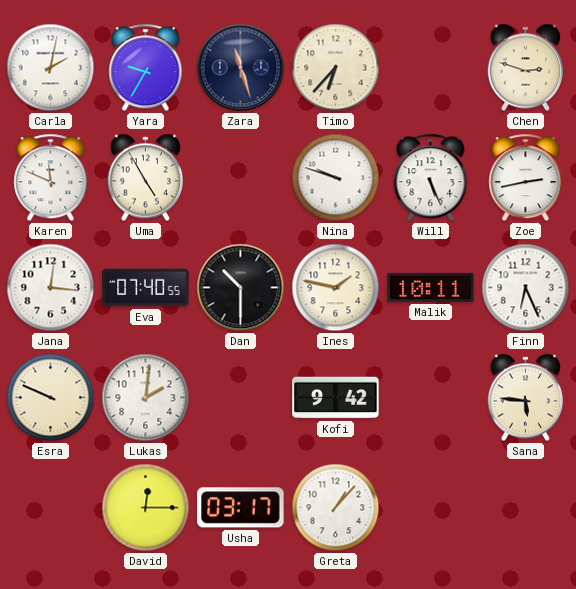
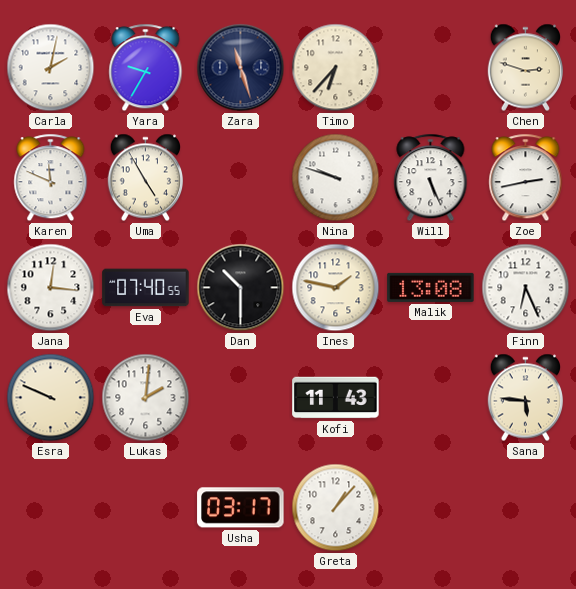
Malik: 10:11 -> 13:08
Kofi: 9:42 -> 11:43
David: 12:15 -> none
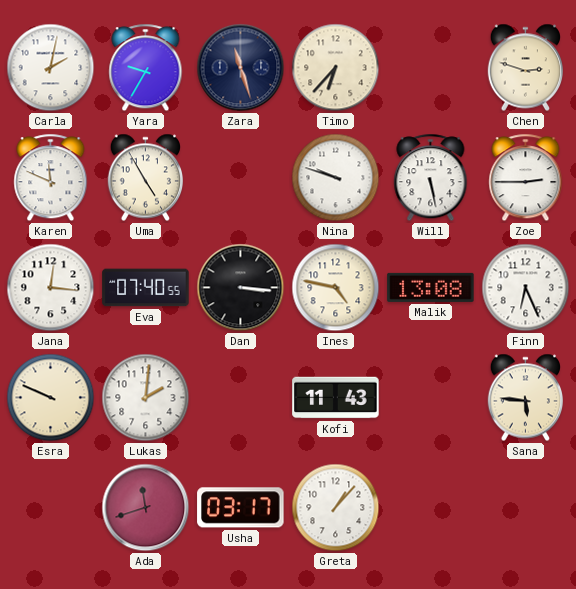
Will: 5:26 -> 5:28
Zoe: 2:43 -> 2:45
Dan: 10:30 -> 3:16
Ines: 1:47 -> 4:47
Ada: none -> 11:42
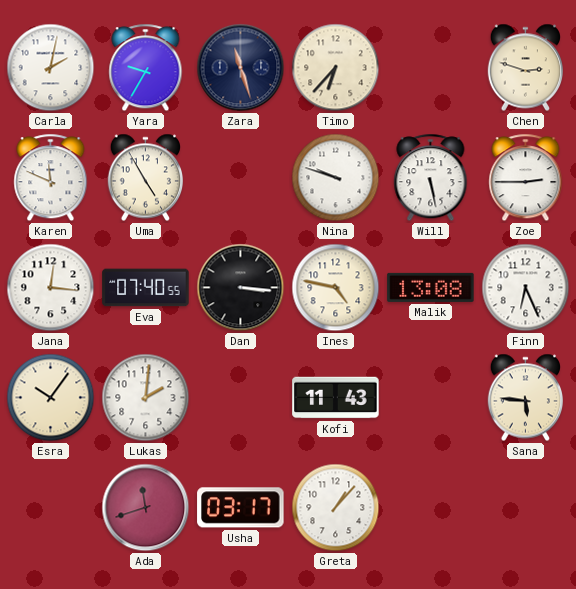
Esra: 9:49 -> 10:06
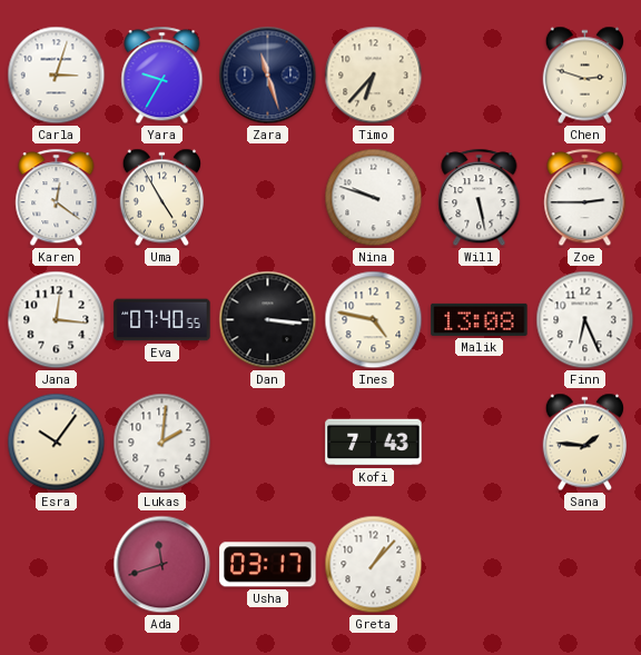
Carla: 2:02 -> 3:03
Karen: 11:49 -> 12:21
Kofi: 11:43 -> 7:43
Sana: 5:46 -> 1:46
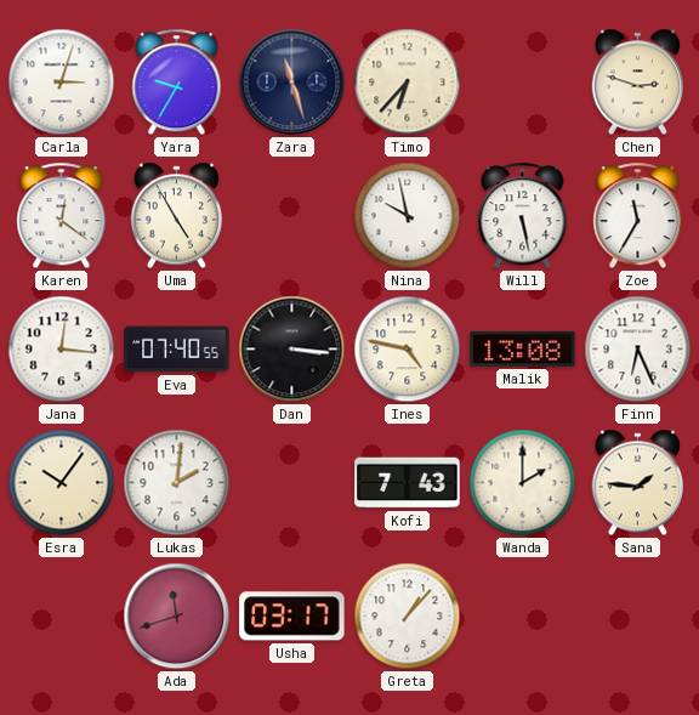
Nina: 9:48 -> 9:58
Zoe: 2:45 -> 11:35
Wanda: none -> 2:00
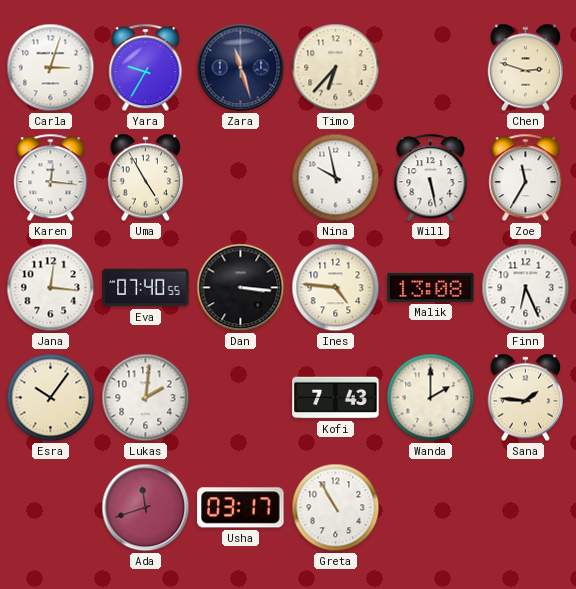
Karen: 12:21 -> 12:16
Ines: 4:47 -> 4:46
Greta: 1:07 -> 10:55
